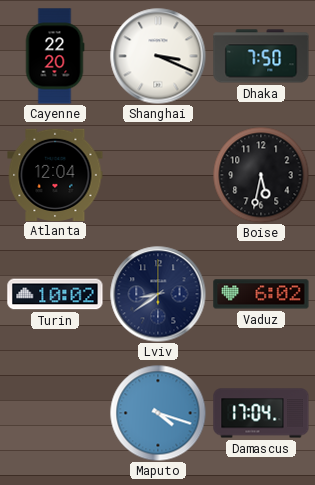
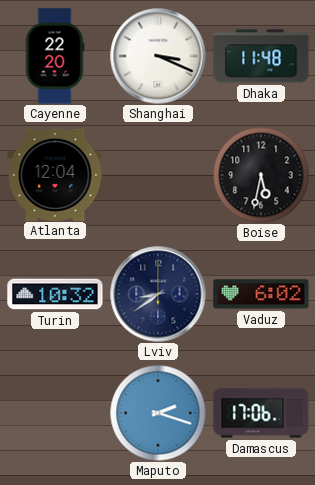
Dhaka: 7:50 -> 11:48
Turin: 10:02 -> 10:32
Maputo: 4:18 -> 2:18
Damascus: 17:04 -> 17:06
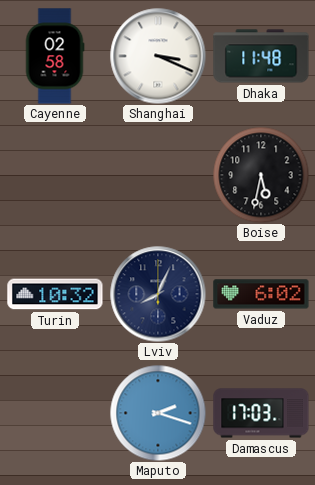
Cayenne: 22:20 -> 02:58
Atlanta: 12:04 -> none
Lviv: 8:39 -> 8:04
Damascus: 17:06 -> 17:03
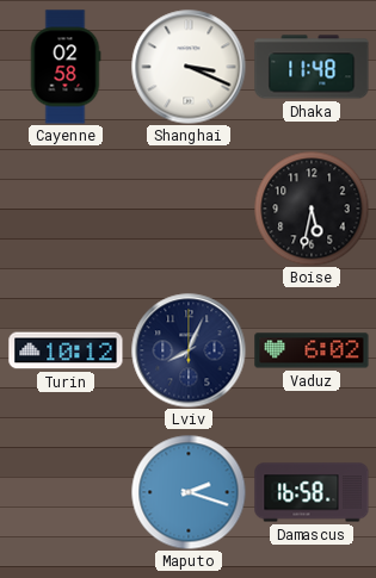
Turin: 10:32 -> 10:12
Damascus: 17:03 -> 16:58
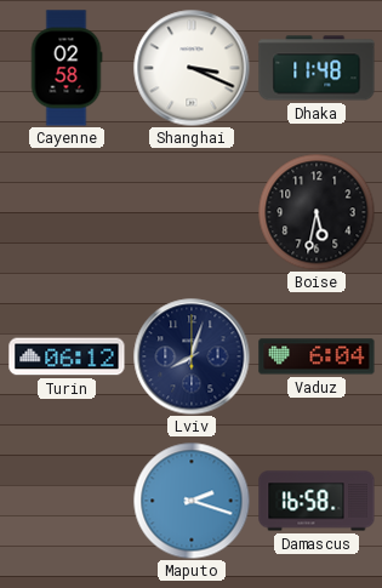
Turin: 10:12 -> 06:12
Lviv: 8:04 -> 8:03
Vaduz: 6:02 -> 6:04
